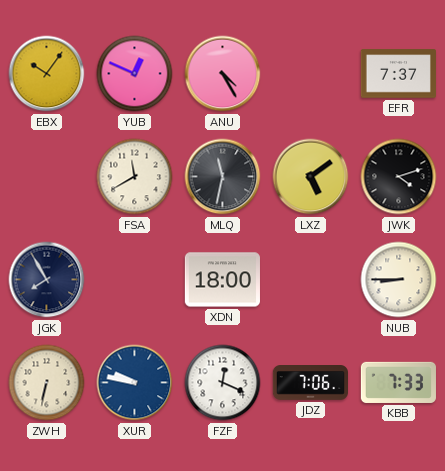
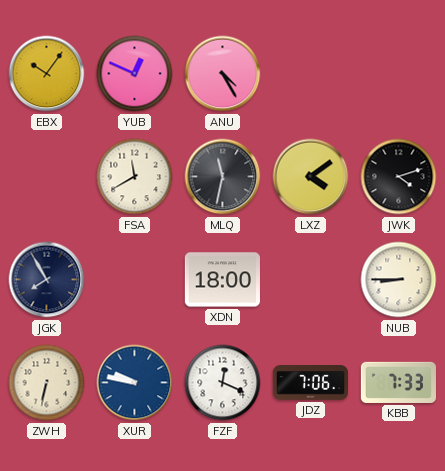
EFR: 7:37 -> none
LXZ: 5:09 -> 4:09
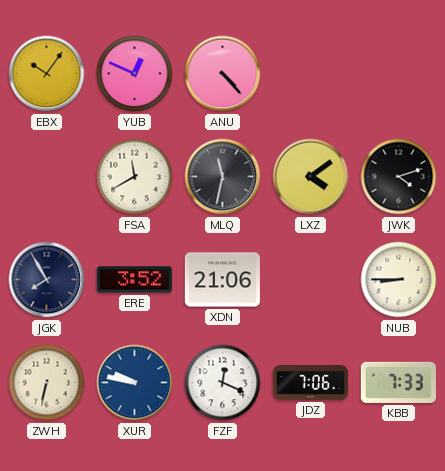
ANU: 4:25 -> 4:23
ERE: none -> 3:52
XDN: 18:00 -> 21:06
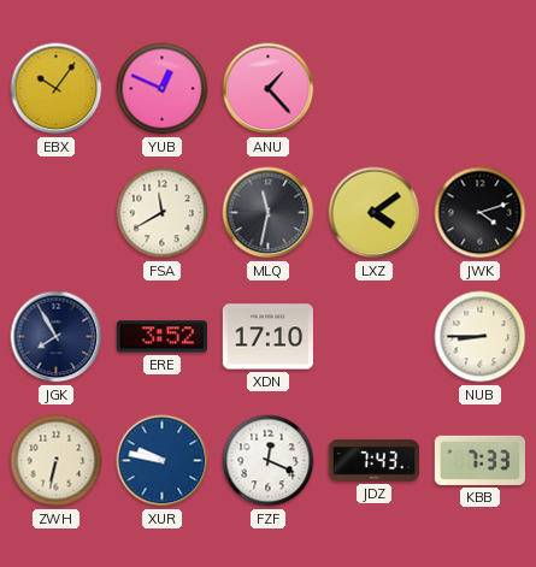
ANU: 4:23 -> 1:23
XDN: 21:06 -> 17:10
JDZ: 7:06 -> 7:43
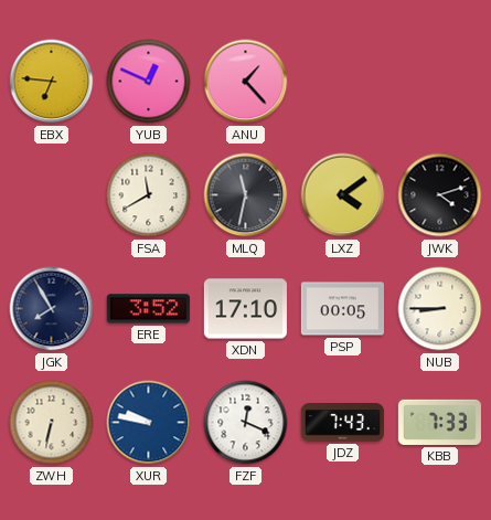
EBX: 10:06 -> 6:46
PSP: none -> 00:05
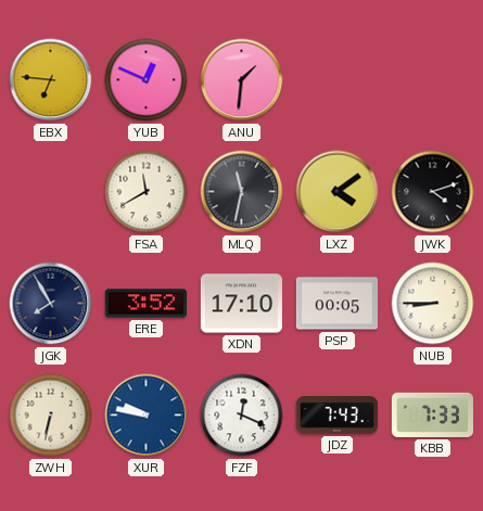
ANU: 1:23 -> 1:31
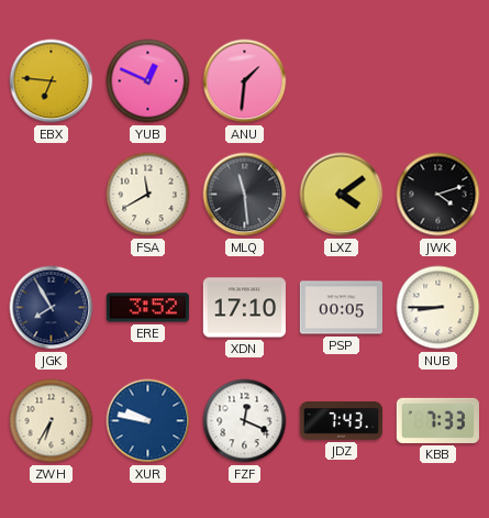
MLQ: 11:32 -> 11:29
ZWH: 6:32 -> 6:35
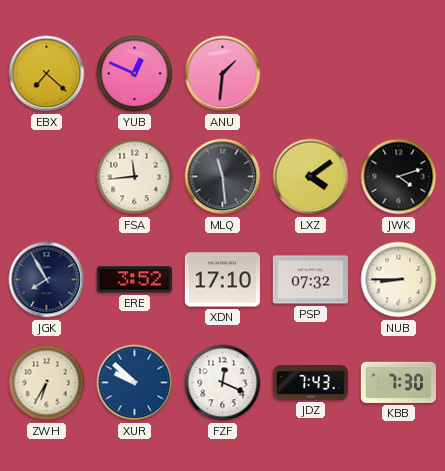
EBX: 6:46 -> 7:22
FSA: 11:40 -> 11:44
PSP: 00:05 -> 07:32
XUR: 9:47 -> 9:52
KBB: 7:33 -> 7:30
